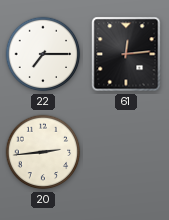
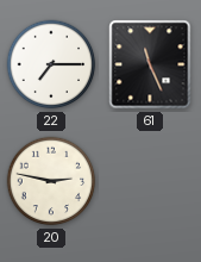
61: 12:14 -> 11:26
20: 2:44 -> 2:47
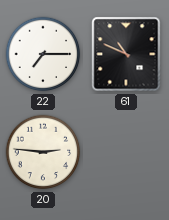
61: 11:26 -> 10:49
20: 2:47 -> 2:46
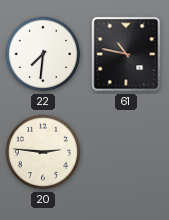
22: 7:15 -> 7:31
61: 10:49 -> 10:47
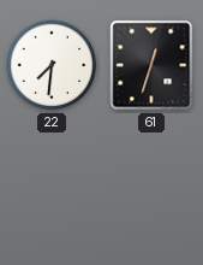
61: 10:47 -> 12:33
20: 2:46 -> none
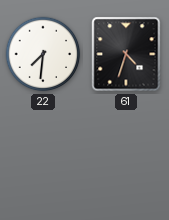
61: 12:33 -> 4:33
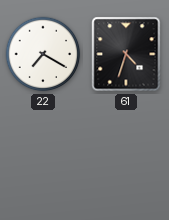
22: 7:31 -> 7:20
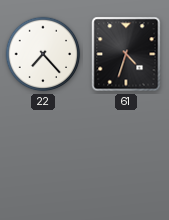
22: 7:20 -> 7:23
